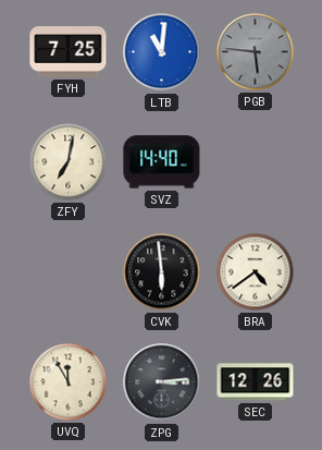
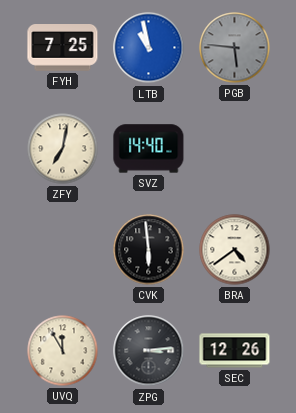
LTB: 11:01 -> 10:58
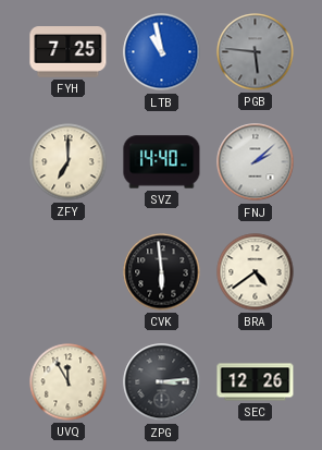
ZFY: 7:02 -> 7:00
FNJ: none -> 2:08
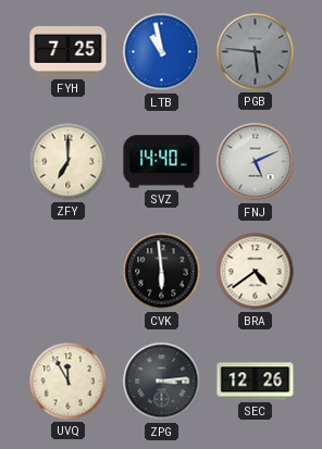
FNJ: 2:08 -> 5:11
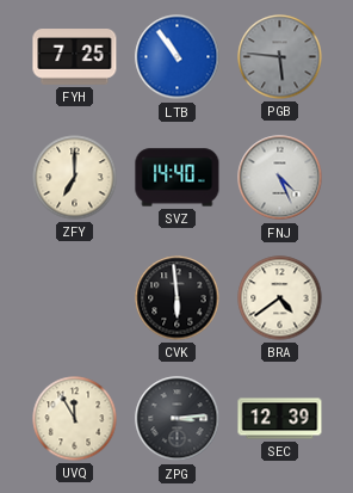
LTB: 10:58 -> 10:54
FNJ: 5:11 -> 4:26
SEC: 12:26 -> 12:39
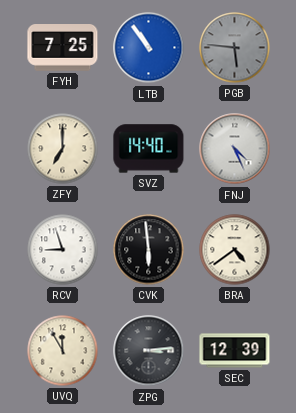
RCV: none -> 8:57
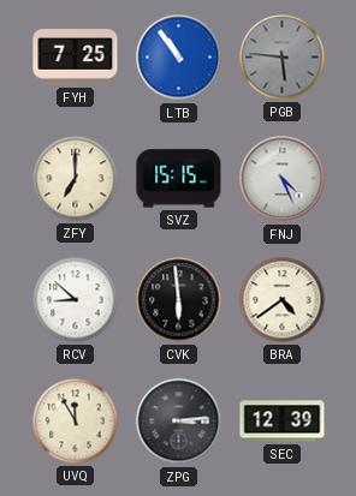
SVZ: 14:40 -> 15:15
RCV: 8:57 -> 8:52
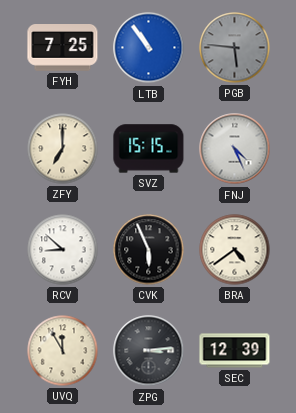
CVK: 5:59 -> 5:56
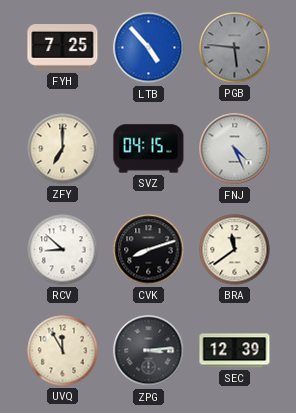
LTB: 10:54 -> 4:53
SVZ: 15:15 -> 04:15
CVK: 5:56 -> 8:12
BRA: 4:39 -> 11:39
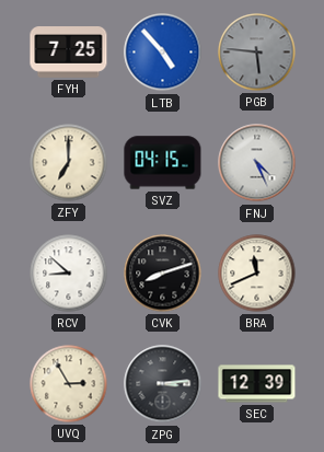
BRA: 11:39 -> 11:41
UVQ: 11:55 -> 2:55
